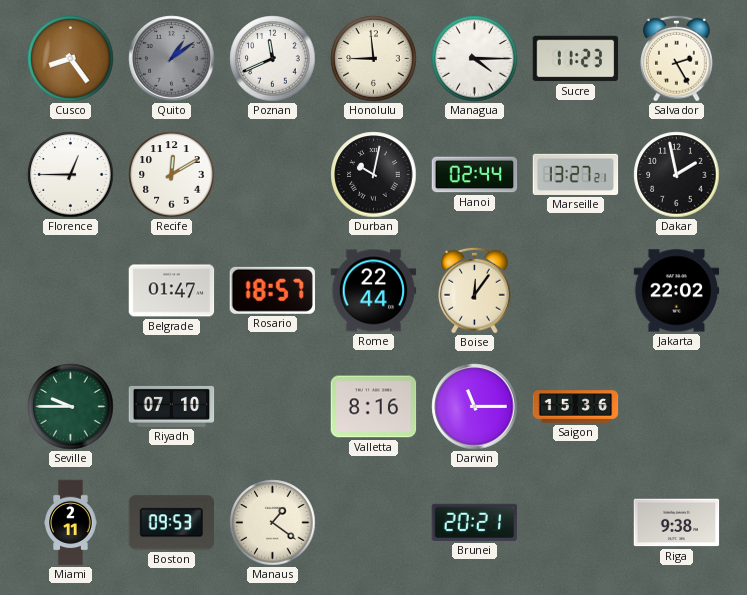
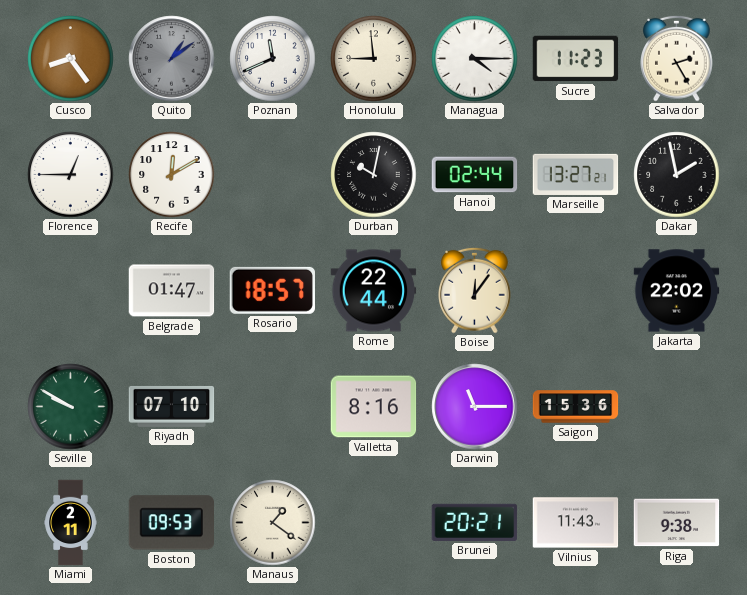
Seville: 9:45 -> 9:50
Vilnius: none -> 11:43
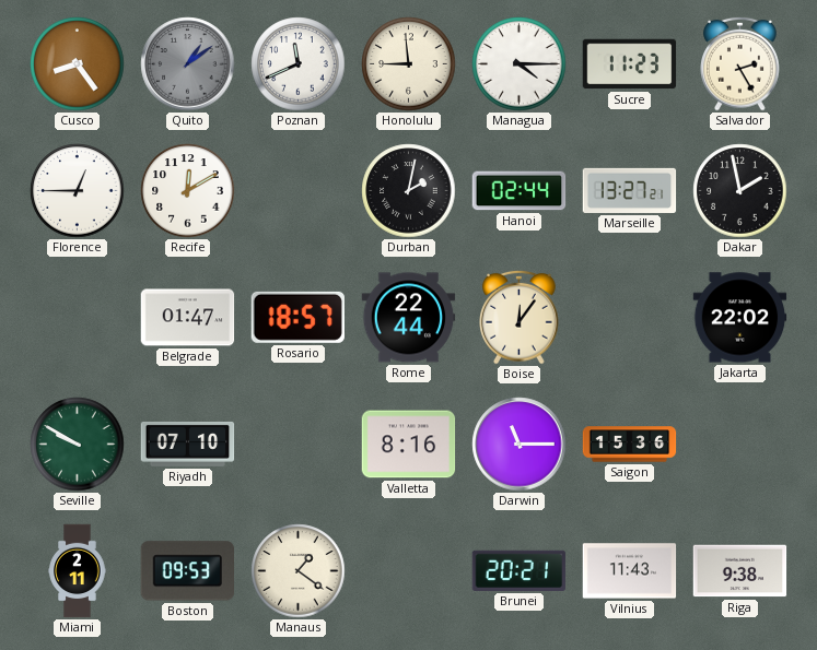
Durban: 10:02 -> 2:02
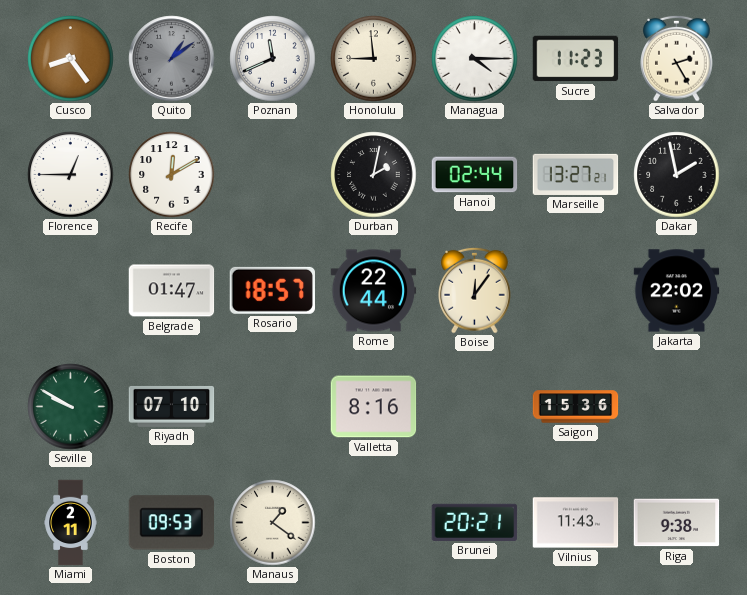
Darwin: 11:15 -> none
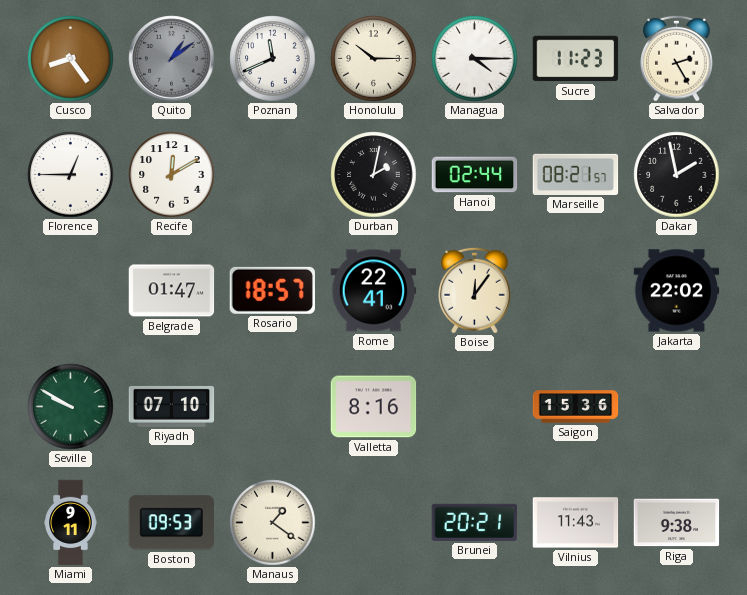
Honolulu: 8:59 -> 10:15
Marseille: 13:27 -> 08:21
Rome: 22:44 -> 22:41
Miami: 2:11 -> 9:11
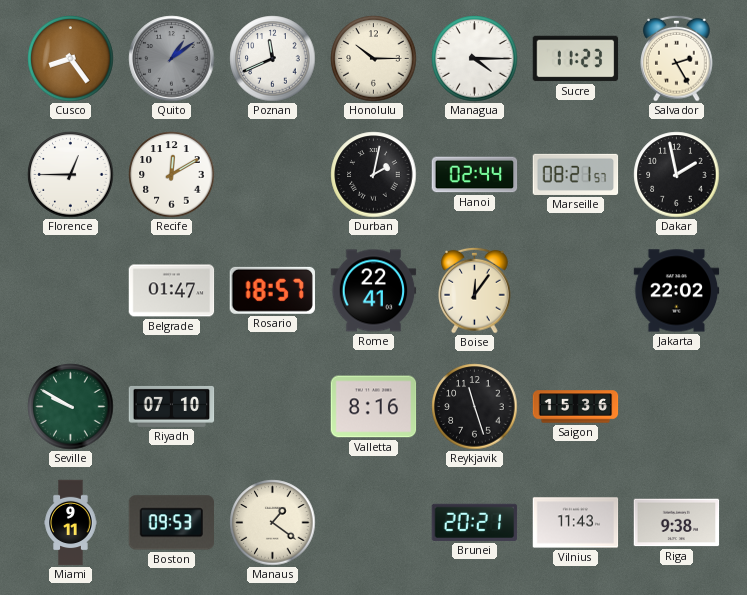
Reykjavik: none -> 11:27
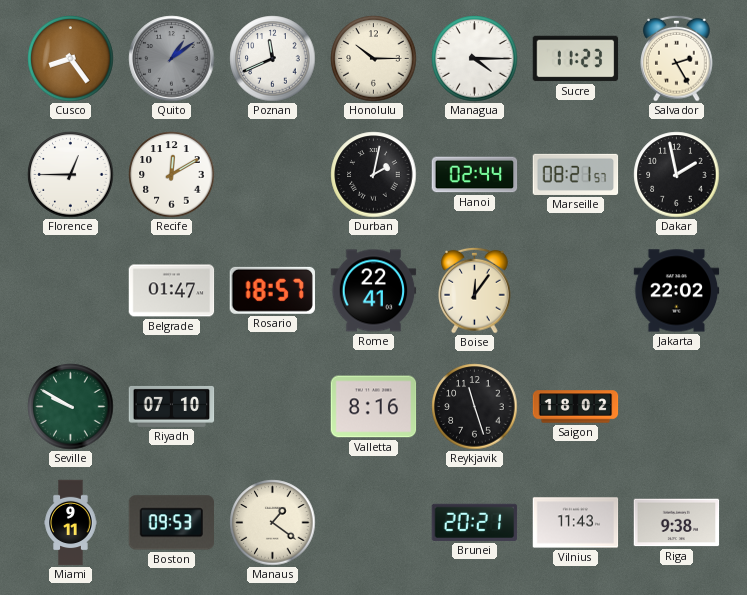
Saigon: 15:36 -> 18:02
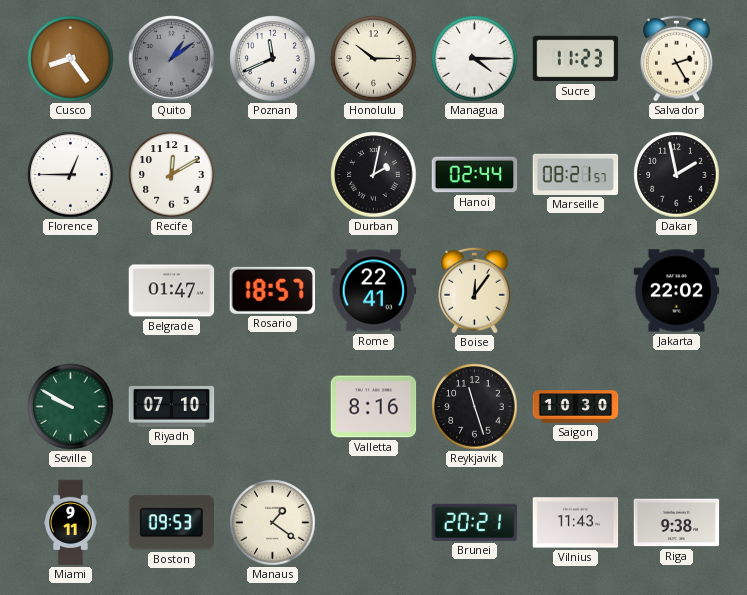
Saigon: 18:02 -> 10:30
